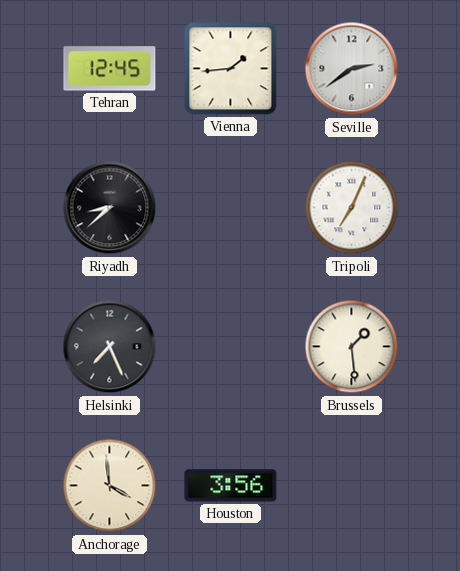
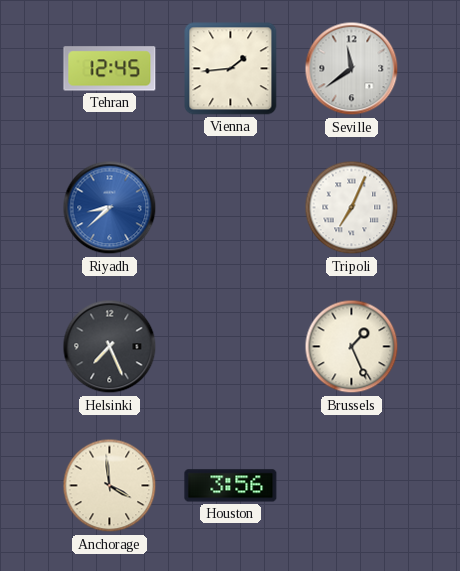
Seville: 2:39 -> 11:39
Riyadh dial: black -> blue
Brussels: 1:29 -> 1:26
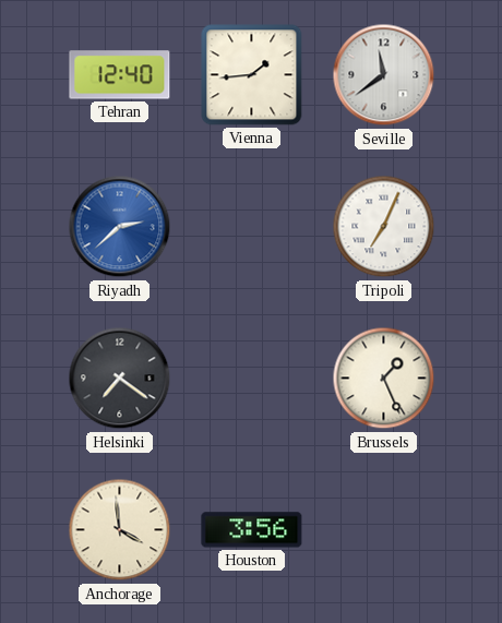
Tehran: 12:45 -> 12:40
Riyadh: 8:38 -> 2:38
Helsinki: 7:26 -> 7:21
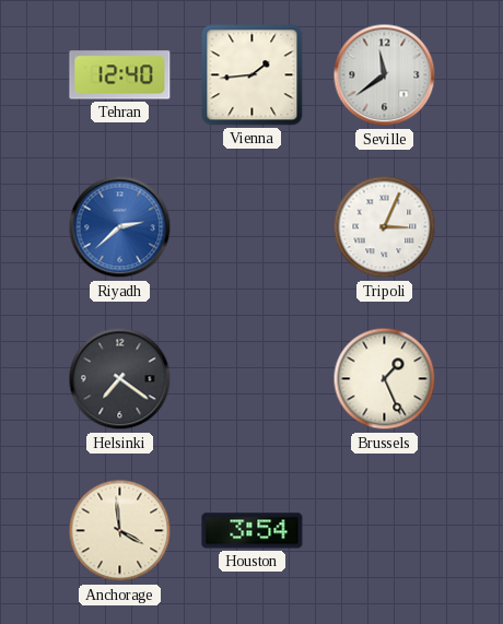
Tripoli: 7:04 -> 3:04
Houston: 3:56 -> 3:54
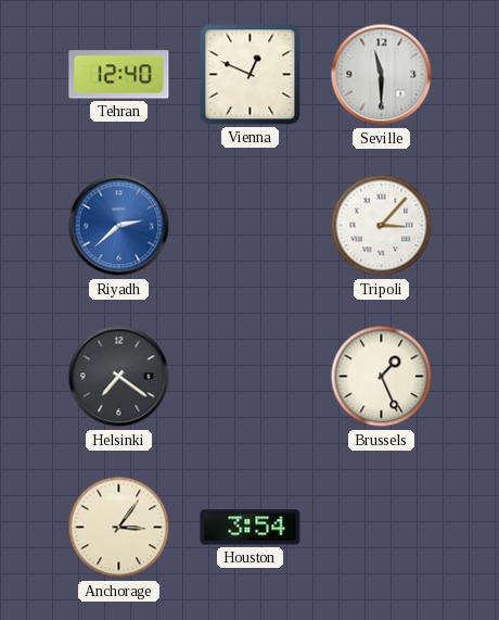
Vienna: 1:44 -> 12:49
Seville: 11:39 -> 11:30
Tripoli: 3:04 -> 3:07
Anchorage: 3:59 -> 3:06
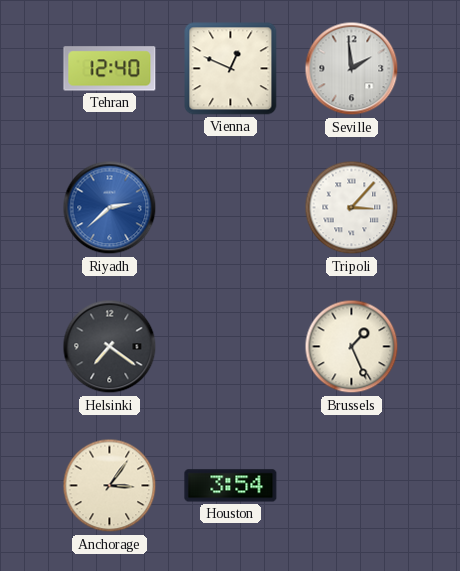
Seville: 11:30 -> 1:59
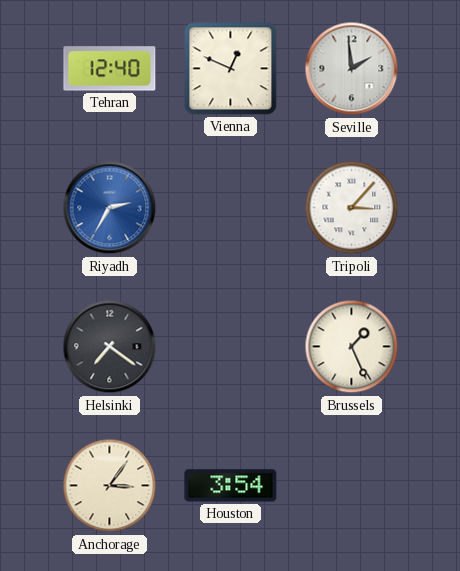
Riyadh: 2:38 -> 2:35
